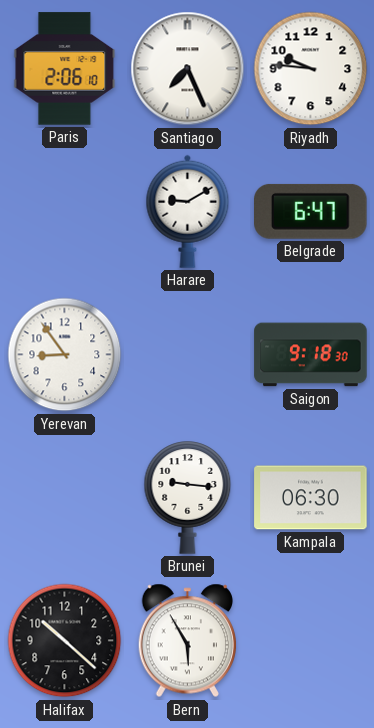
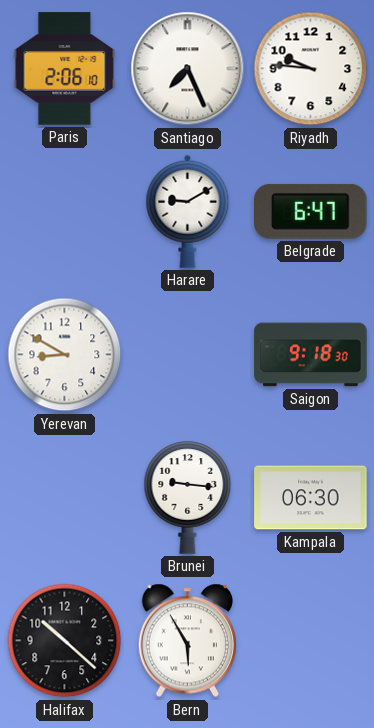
Yerevan: 8:54 -> 8:50
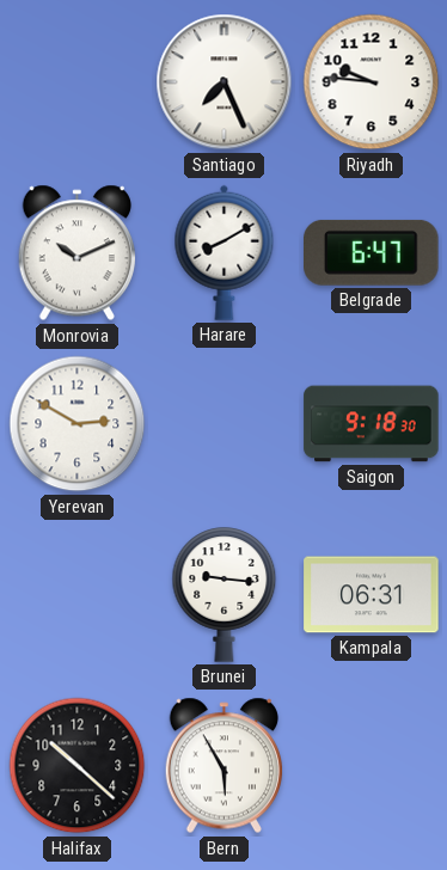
Paris: 2:06 -> none
Monrovia: none -> 10:11
Harare: 9:10 -> 8:10
Yerevan: 8:50 -> 2:50
Kampala: 06:30 -> 06:31
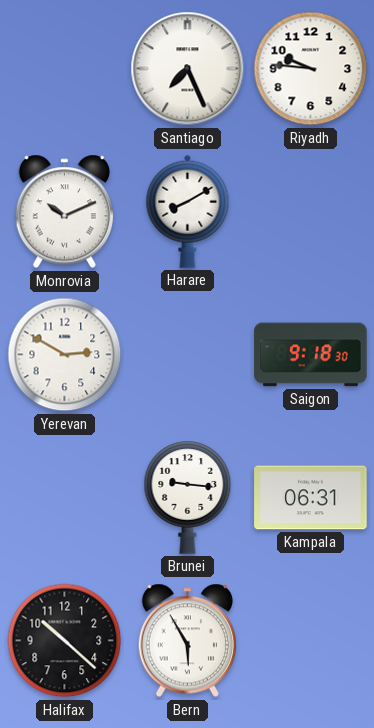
Belgrade: 6:47 -> none
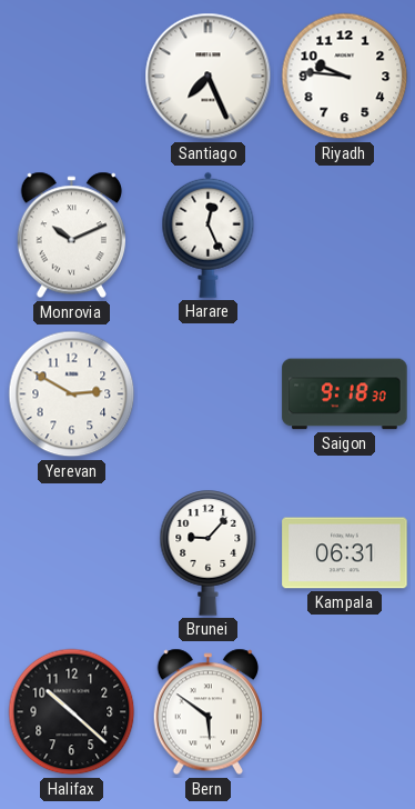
Harare: 8:10 -> 12:26
Brunei: 9:16 -> 9:07
Bern: 5:55 -> 5:51
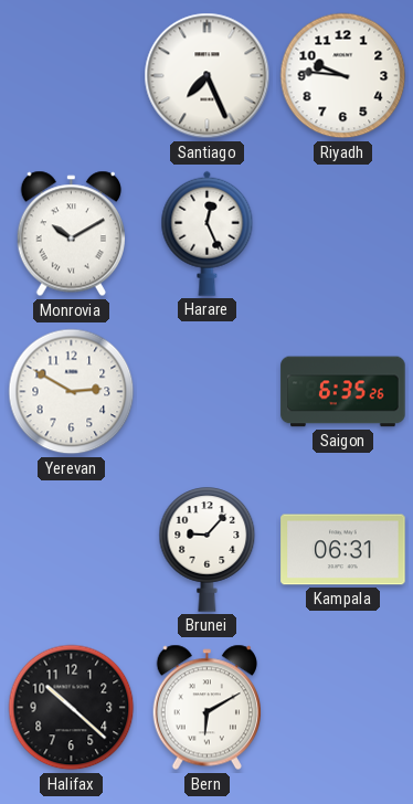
Monrovia: 10:11 -> 10:10
Saigon: 9:18 -> 6:35
Bern: 5:51 -> 6:10
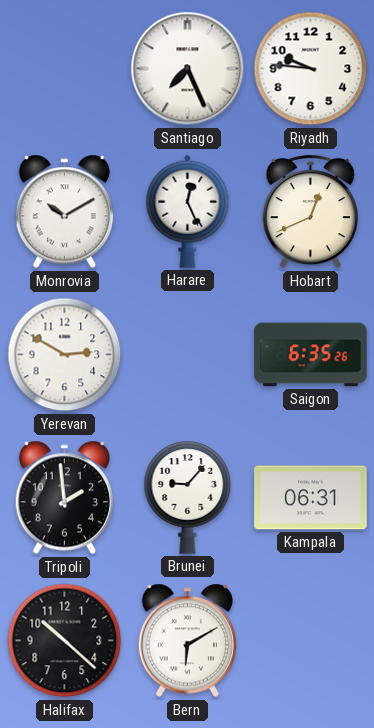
Hobart: none -> 12:41
Tripoli: none -> 1:59
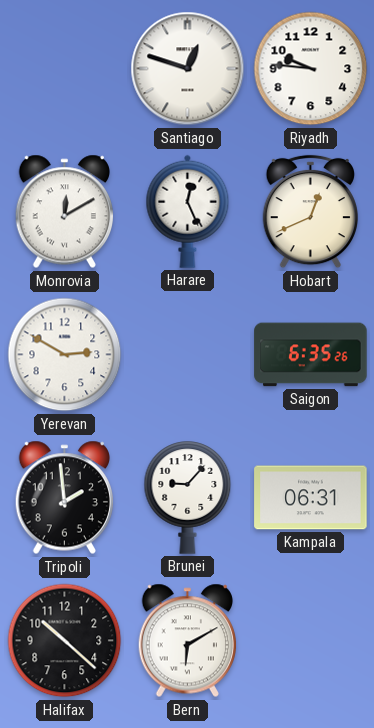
Santiago: 7:26 -> 12:48
Monrovia: 10:10 -> 12:10
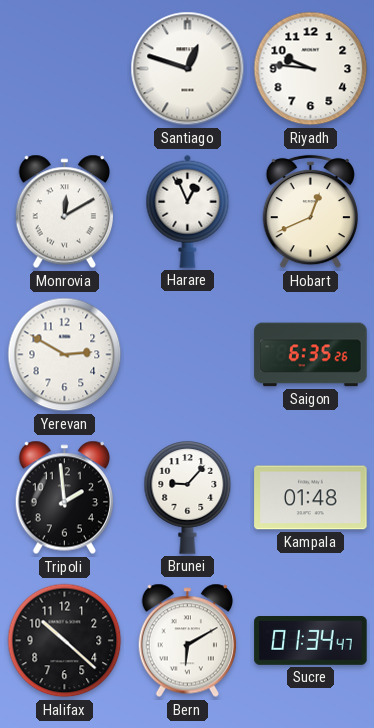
Harare: 12:26 -> 12:56
Kampala: 06:31 -> 01:48
Sucre: none -> 01:34
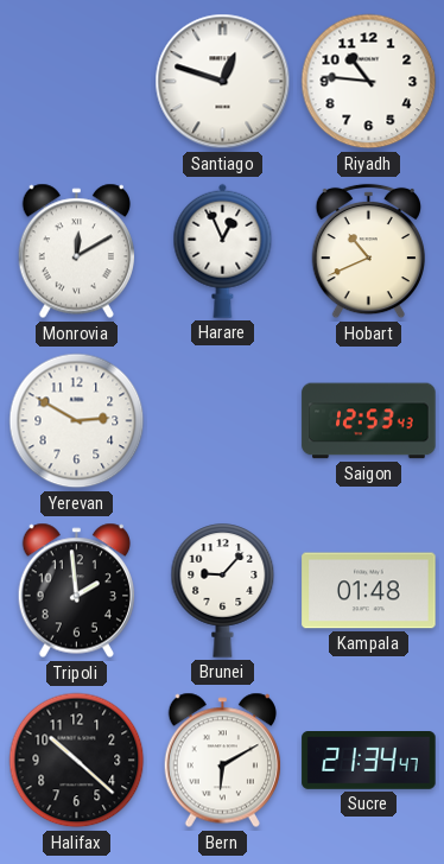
Riyadh: 9:46 -> 10:46
Hobart: 12:41 -> 10:41
Saigon: 6:35 -> 12:53
Sucre: 01:34 -> 21:34
